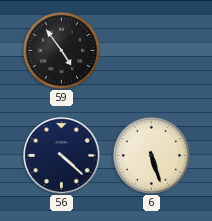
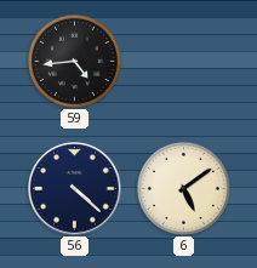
59: 4:54 -> 4:44
6: 5:27 -> 5:09
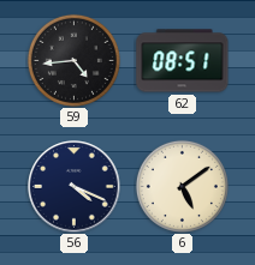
62: none -> 08:51
56: 4:22 -> 4:19
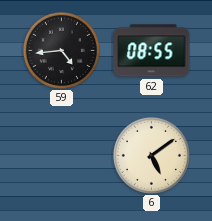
62: 08:51 -> 08:55
56: 4:19 -> none
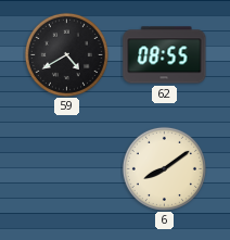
59: 4:44 -> 4:40
6: 5:09 -> 8:09
